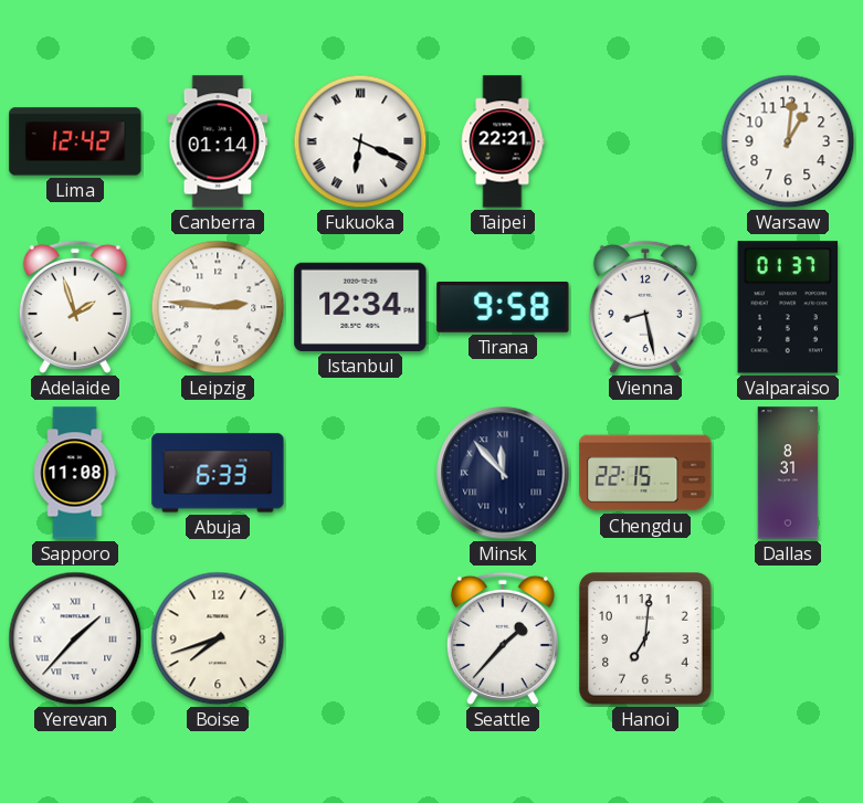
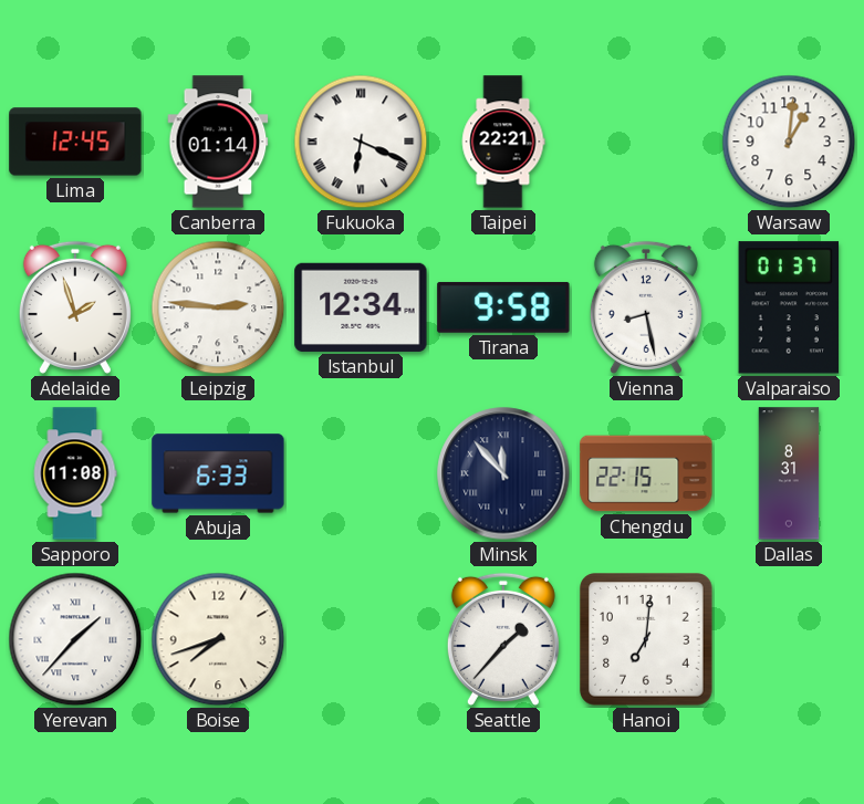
Lima: 12:42 -> 12:45
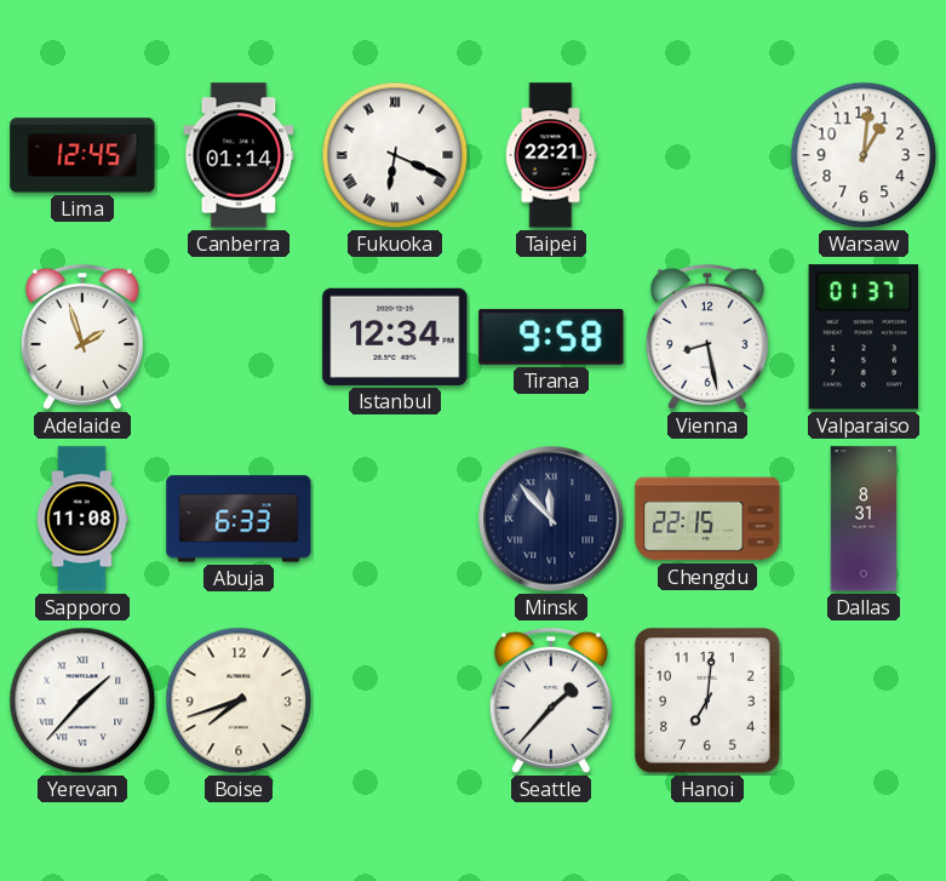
Leipzig: 2:46 -> none
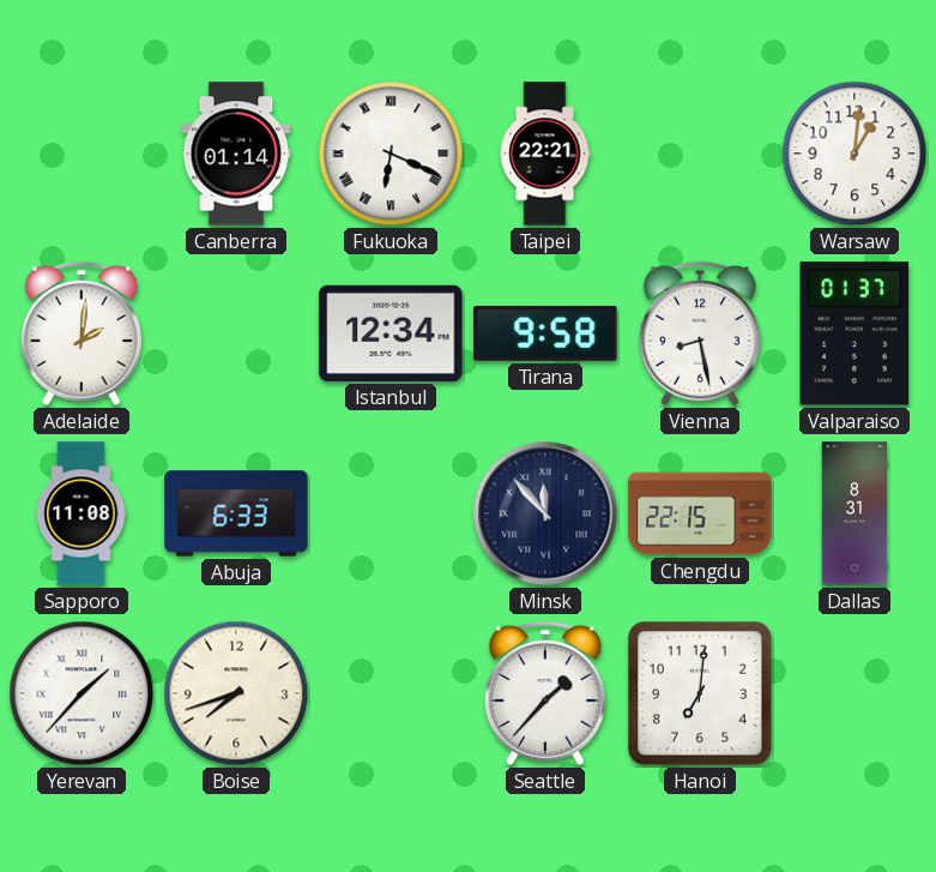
Lima: 12:45 -> none
Adelaide: 1:57 -> 2:01
